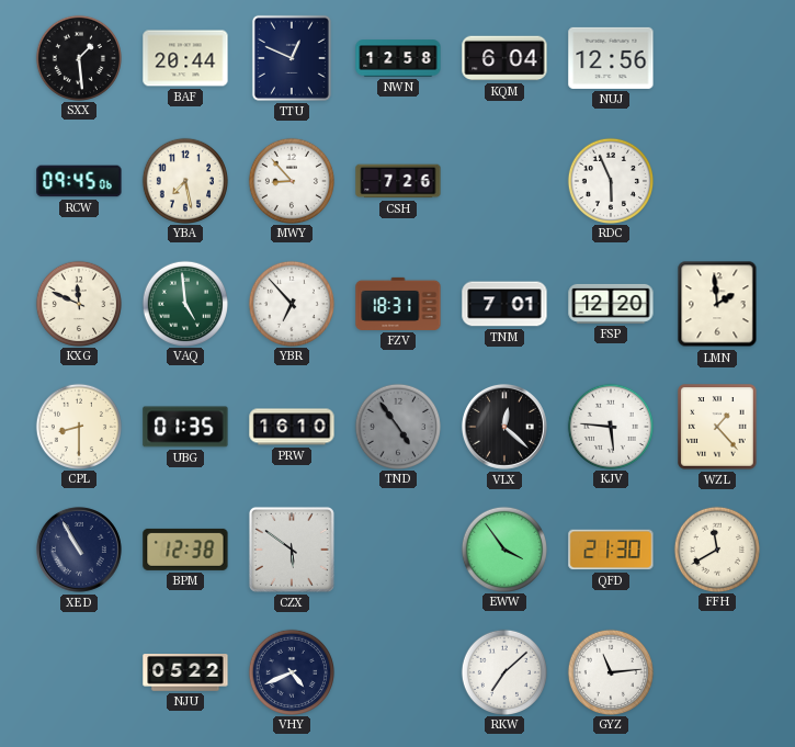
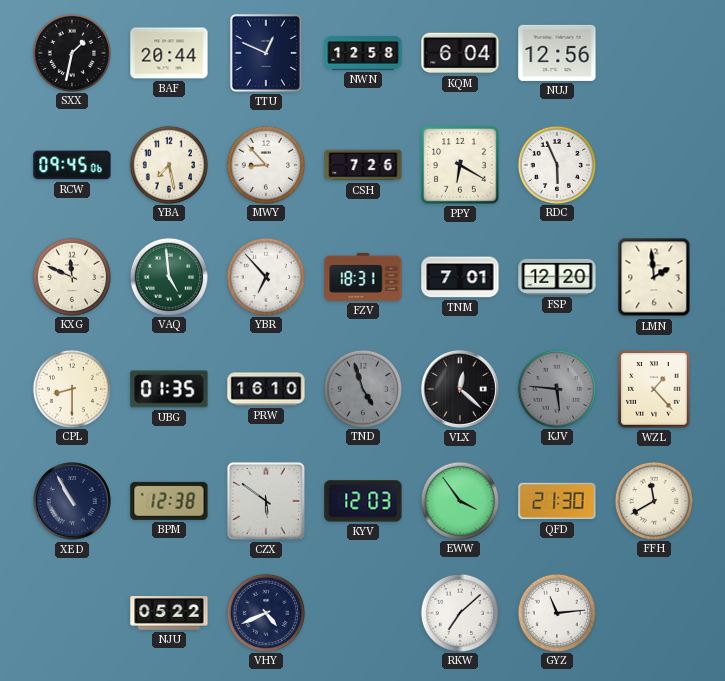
SXX: 1:29 -> 1:32
PPY: none -> 6:20
TND: 4:54 -> 4:57
KJV dial: white -> grey
KYV: none -> 12:03
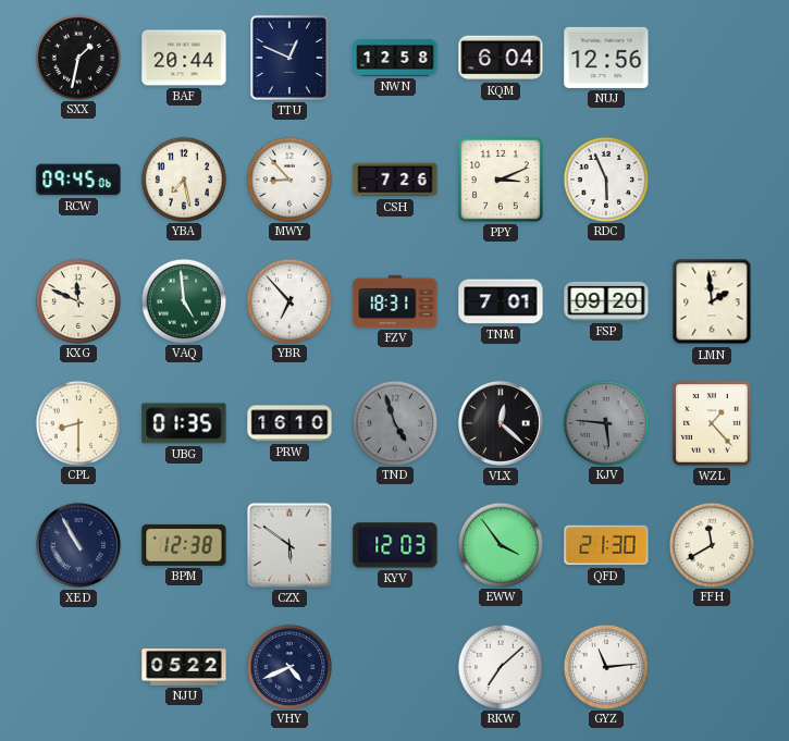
PPY: 6:20 -> 3:11
FSP: 12:20 -> 09:20
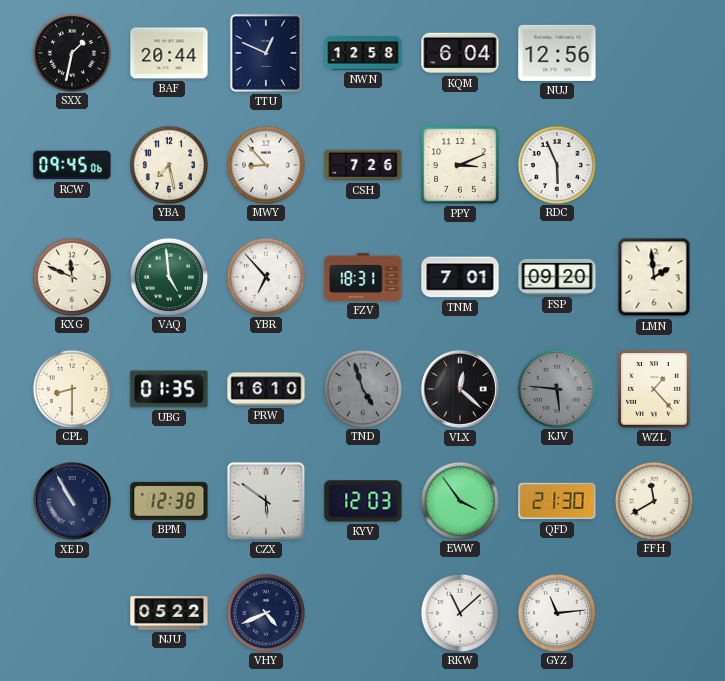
RKW: 7:08 -> 11:08
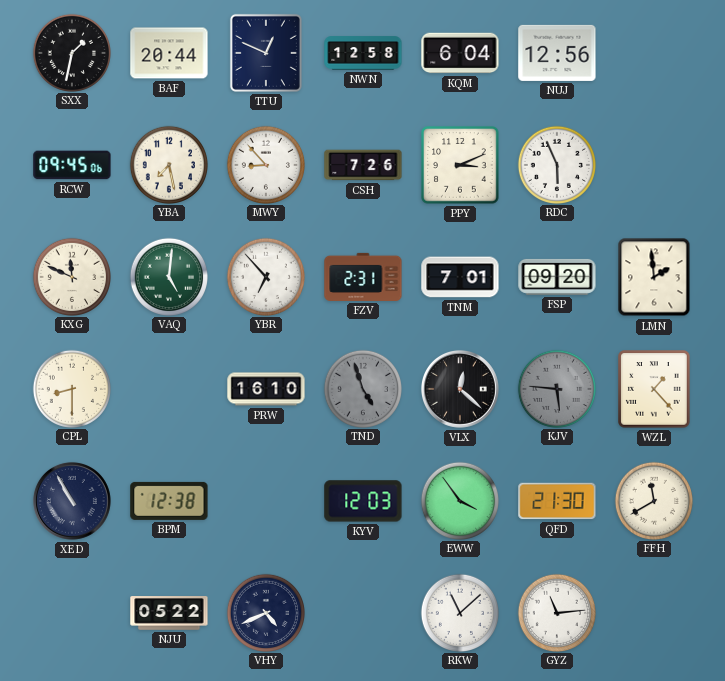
VAQ: 4:59 -> 5:01
FZV: 18:31 -> 2:31
UBG: 01:35 -> none
CZX: 5:51 -> none
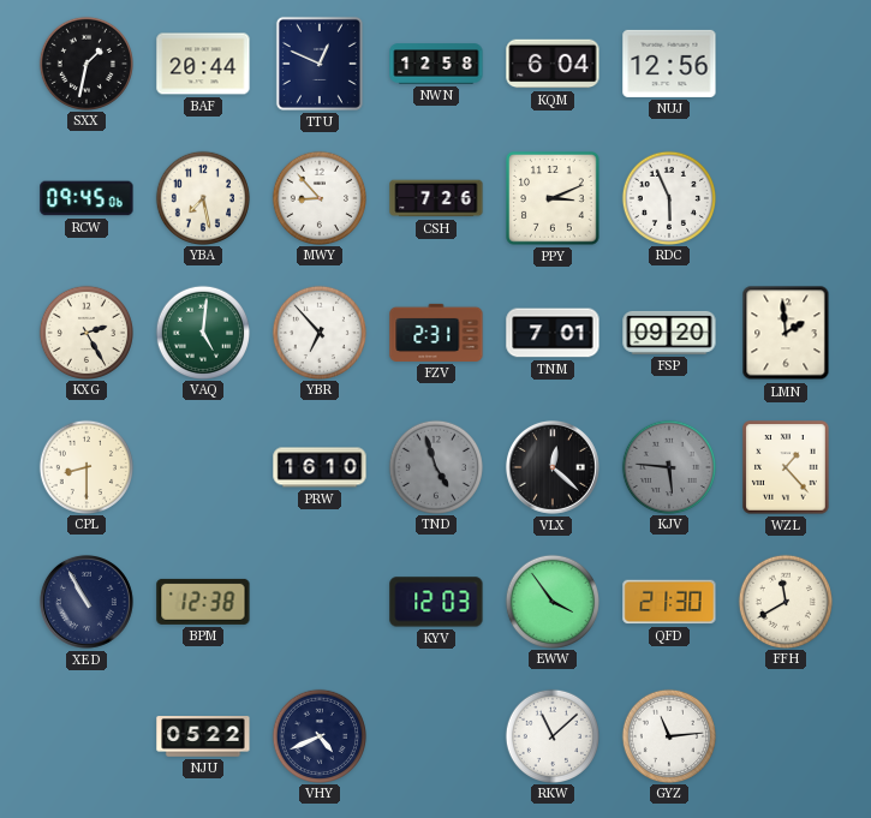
KXG: 11:49 -> 2:25
